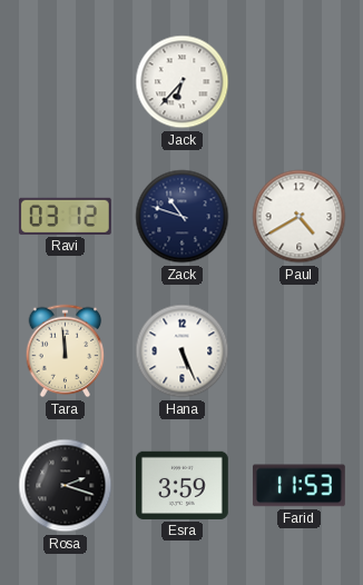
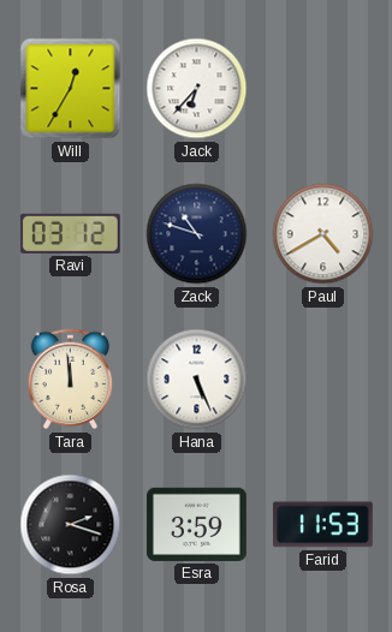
Will: none -> 12:35
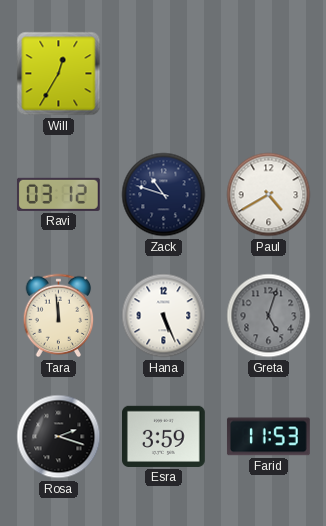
Jack: 6:37 -> none
Greta: none -> 5:03
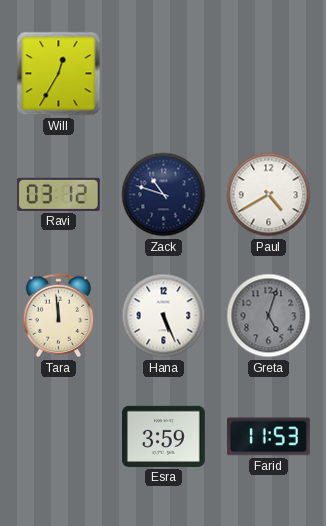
Rosa: 2:18 -> none
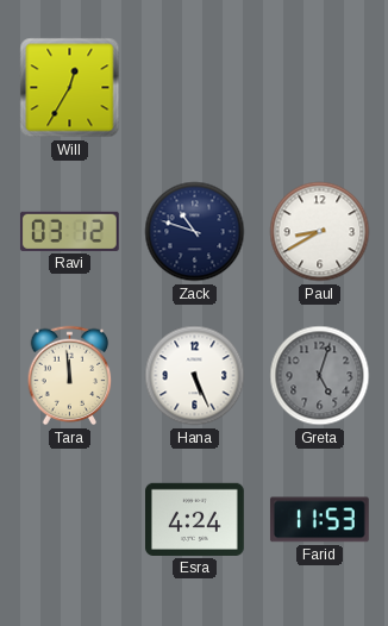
Paul: 4:40 -> 8:40
Esra: 3:59 -> 4:24
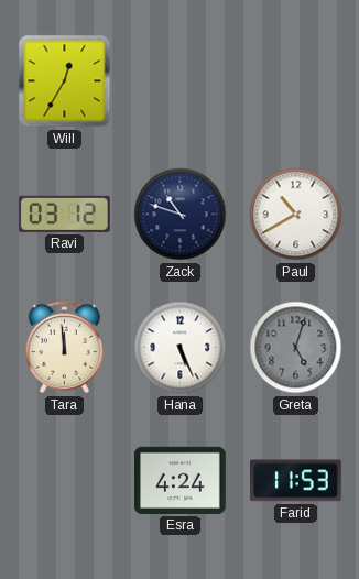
Paul: 8:40 -> 10:40
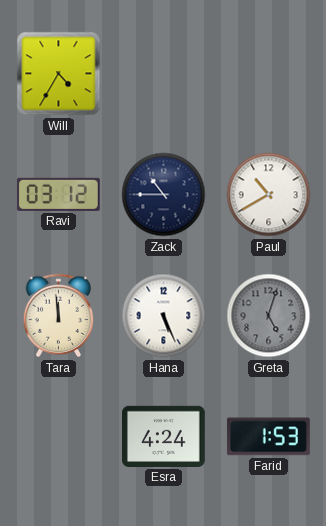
Will: 12:35 -> 4:35
Zack: 10:48 -> 10:45
Farid: 11:53 -> 1:53
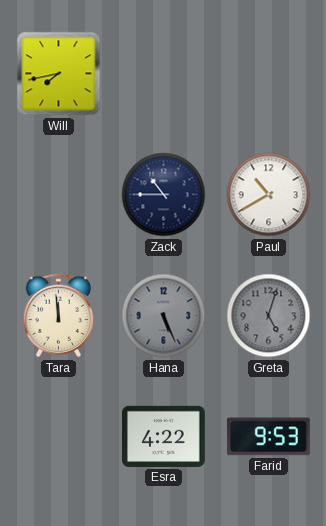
Will: 4:35 -> 7:43
Ravi: 03:12 -> none
Hana dial: white -> grey
Esra: 4:24 -> 4:22
Farid: 1:53 -> 9:53
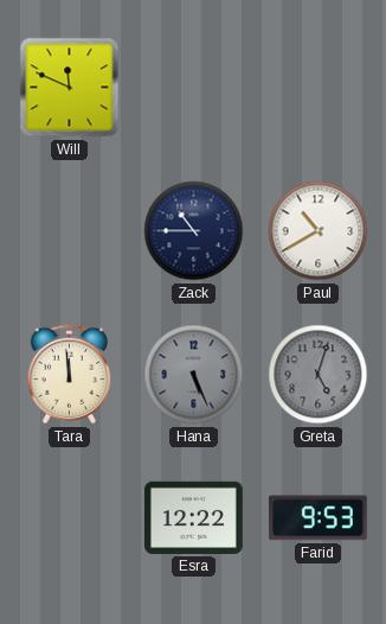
Will: 7:43 -> 11:49
Esra: 4:22 -> 12:22
